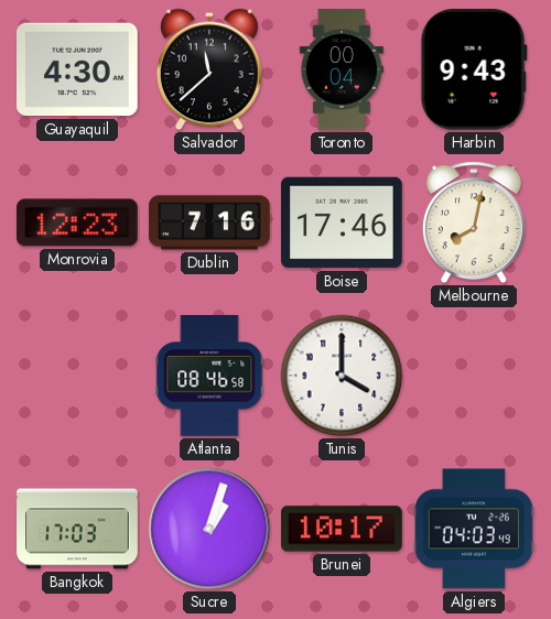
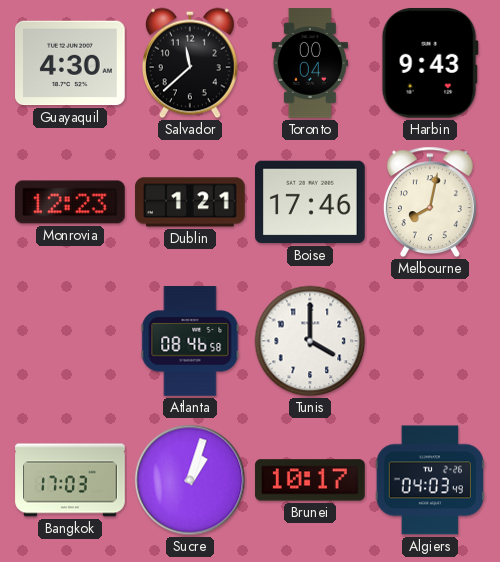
Dublin: 7:16 -> 1:21
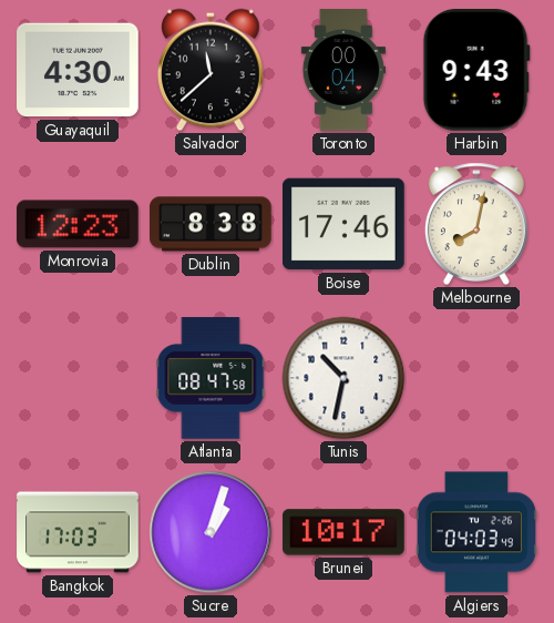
Dublin: 1:21 -> 8:38
Atlanta: 08:46 -> 08:47
Tunis: 4:00 -> 10:32
